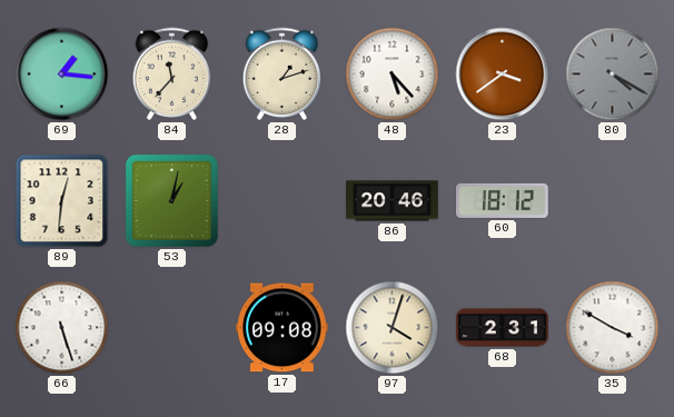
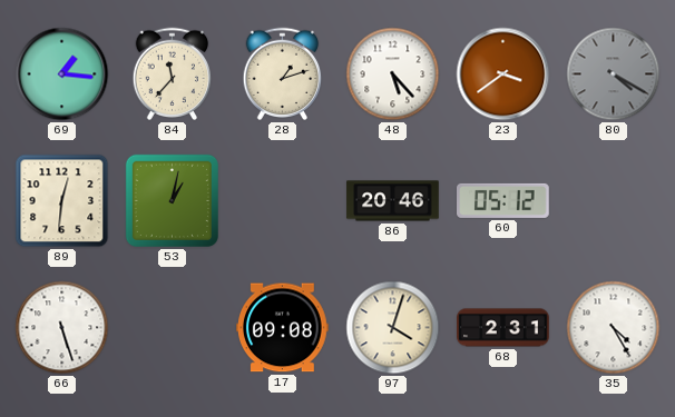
60: 18:12 -> 05:12
35: 3:50 -> 4:25
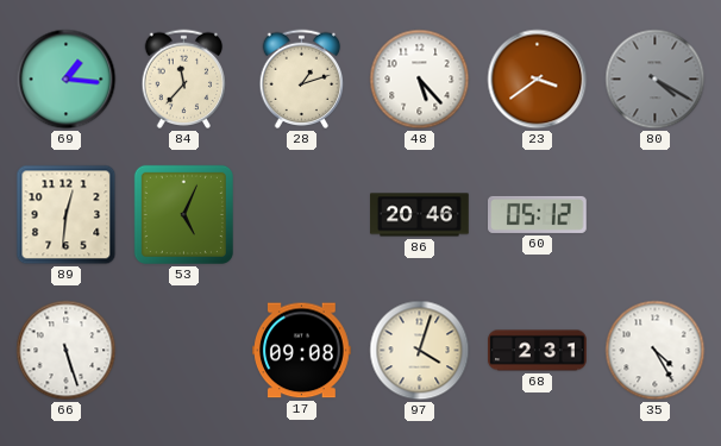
53: 1:02 -> 5:04
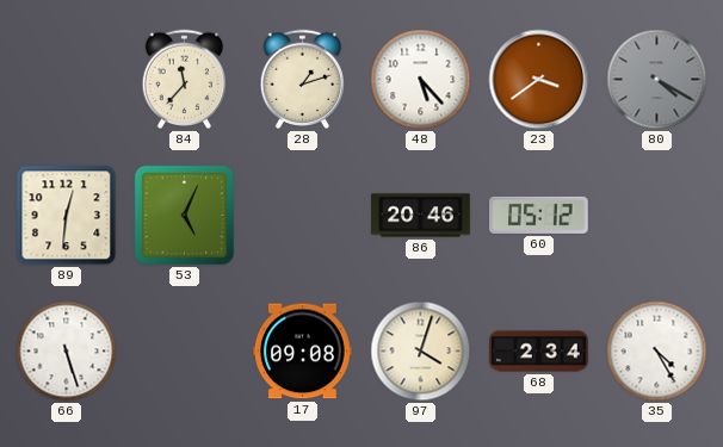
69: 1:16 -> none
68: 2:31 -> 2:34
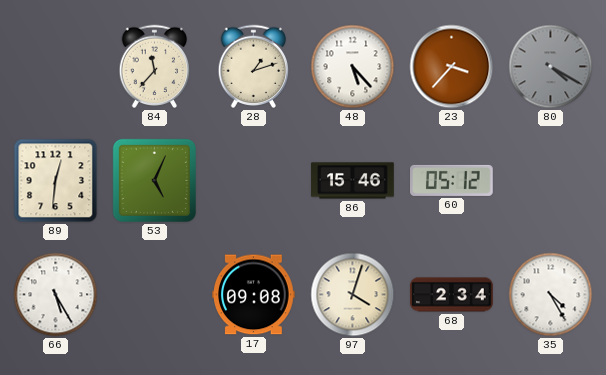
23: 3:39 -> 3:37
86: 20:46 -> 15:46
66: 5:27 -> 5:25
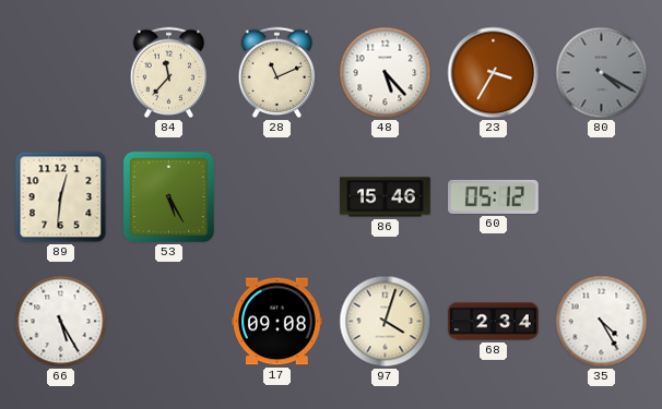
28: 1:12 -> 11:11
23: 3:37 -> 3:35
53: 5:04 -> 5:25
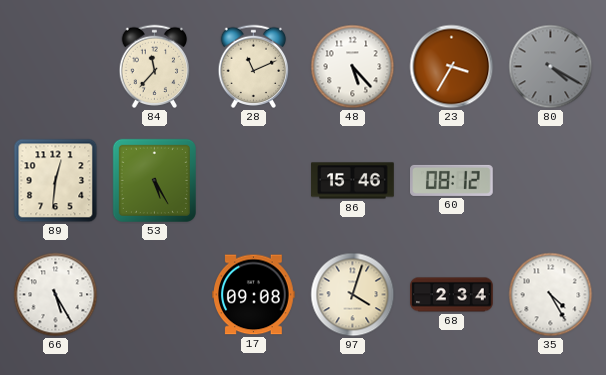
60: 05:12 -> 08:12
